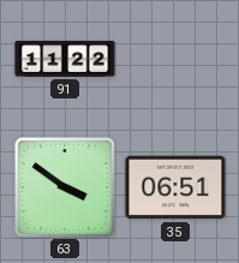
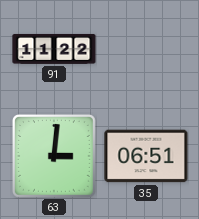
63: 3:51 -> 3:01
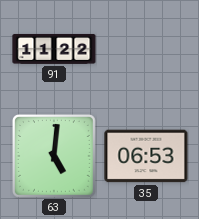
63: 3:01 -> 5:01
35: 06:51 -> 06:53
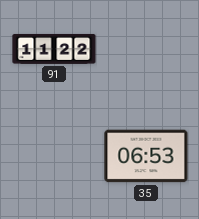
63: 5:01 -> none
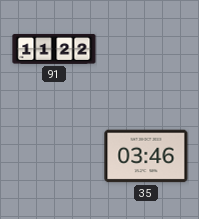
35: 06:53 -> 03:46
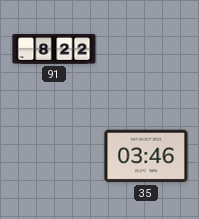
91: 11:22 -> 8:22
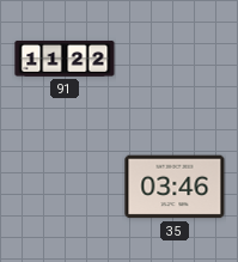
91: 8:22 -> 11:22
